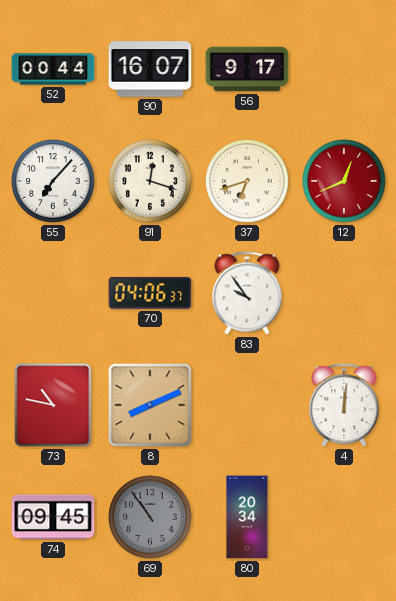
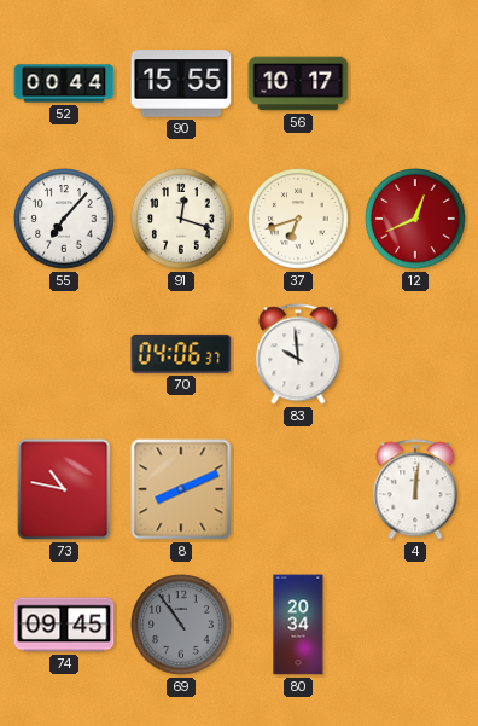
90: 16:07 -> 15:55
56: 9:17 -> 10:17
83: 9:54 -> 9:59
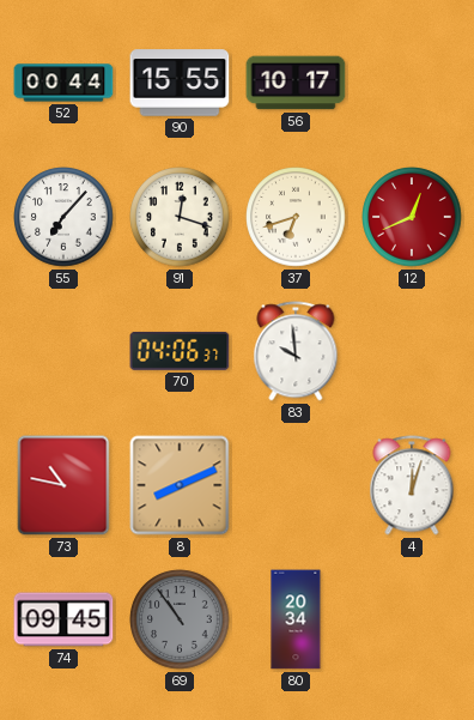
4: 12:01 -> 12:03
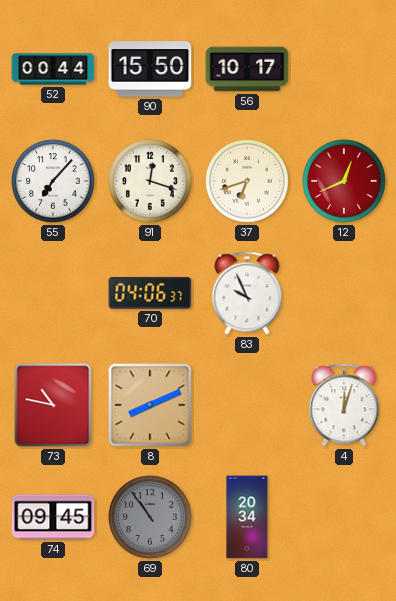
90: 15:55 -> 15:50
83: 9:59 -> 9:56
